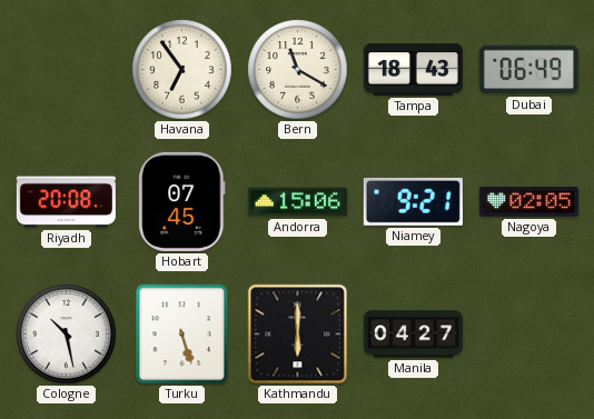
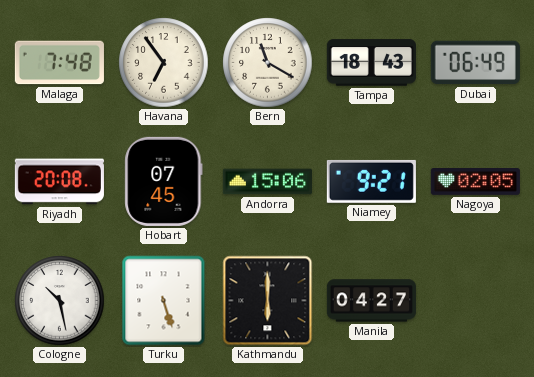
Malaga: none -> 7:48
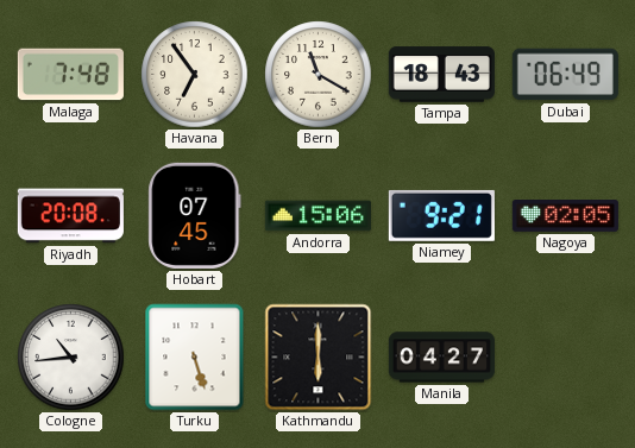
Cologne: 10:28 -> 10:44
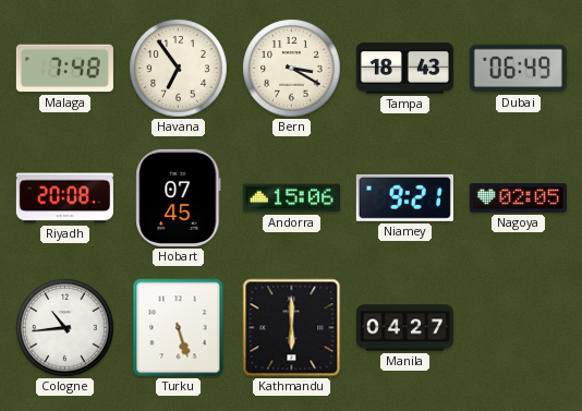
Bern: 11:20 -> 3:20
